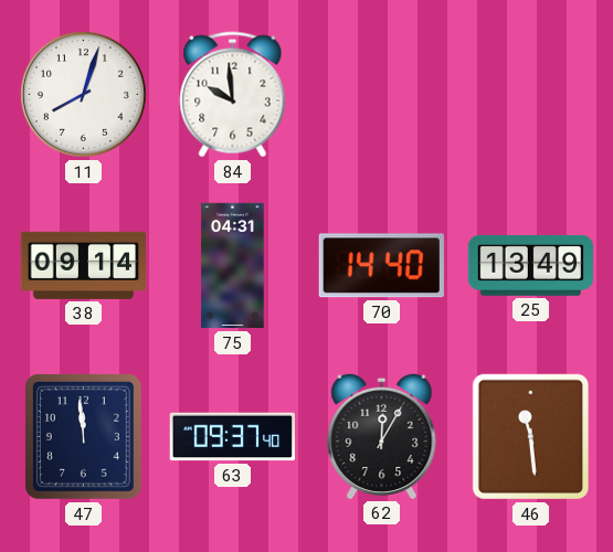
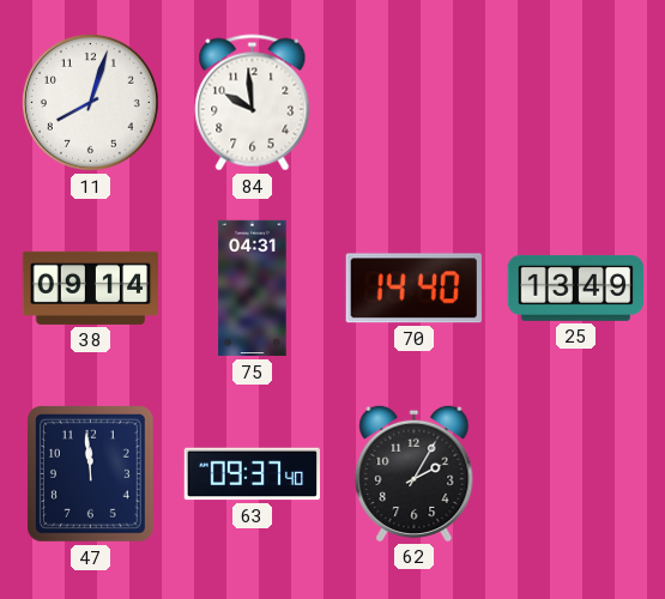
62: 12:05 -> 2:05
46: 11:29 -> none
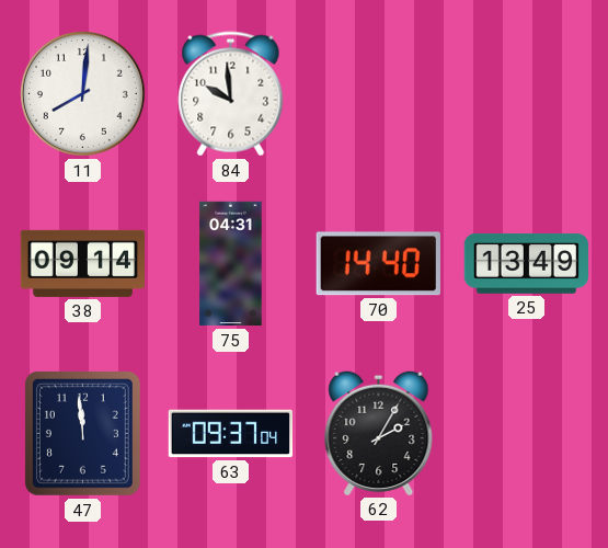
11: 8:03 -> 8:01
63: 09:37:40 -> 09:37:04
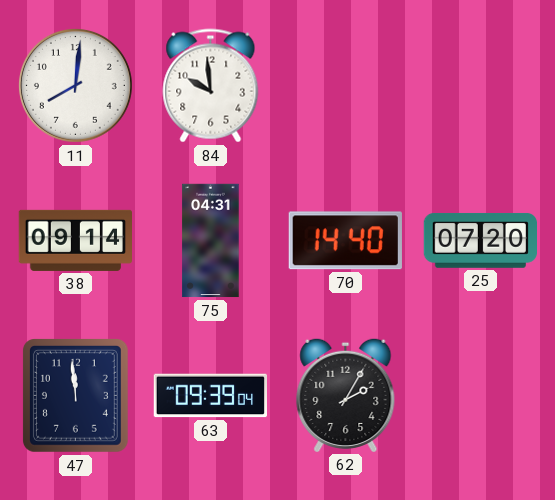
25: 13:49 -> 07:20
63: 09:37 -> 09:39
